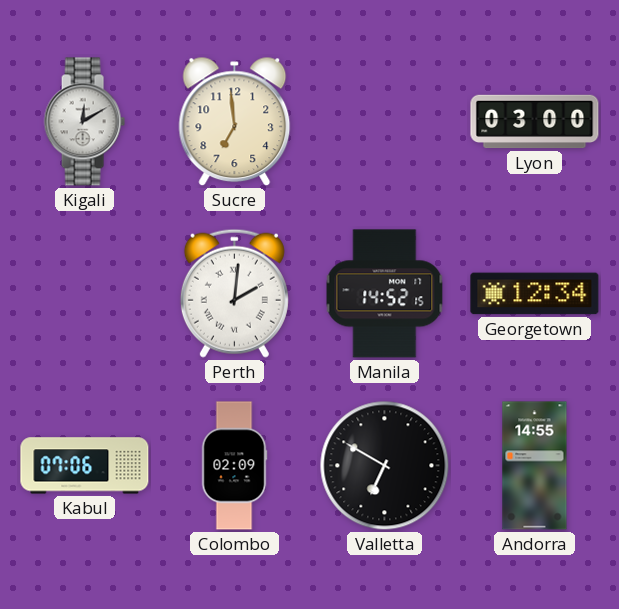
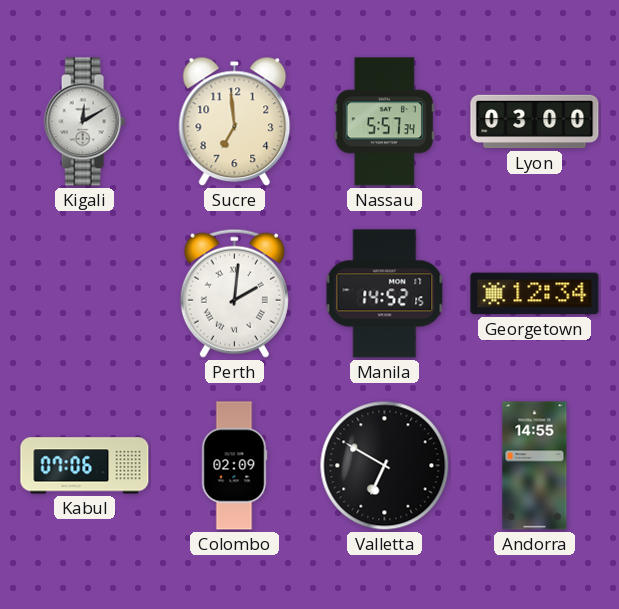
Nassau: none -> 5:57
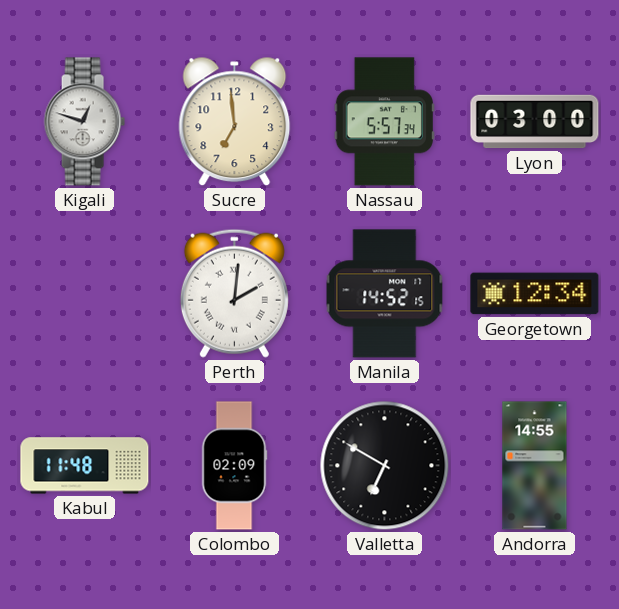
Kigali: 12:10 -> 12:48
Kabul: 07:06 -> 11:48
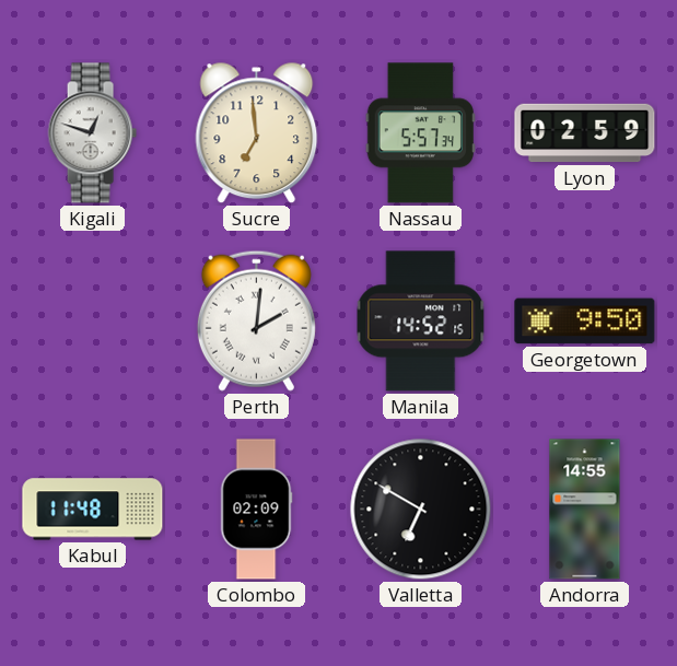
Lyon: 03:00 -> 02:59
Georgetown: 12:34 -> 9:50
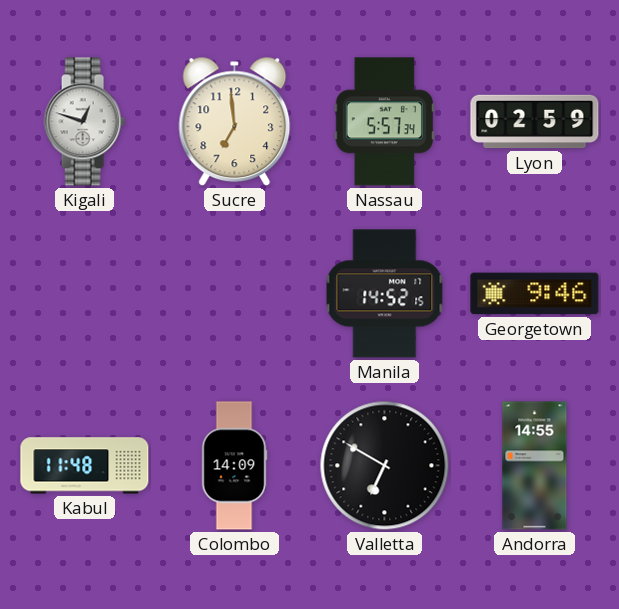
Perth: 2:01 -> none
Georgetown: 9:50 -> 9:46
Colombo: 02:09 -> 14:09
